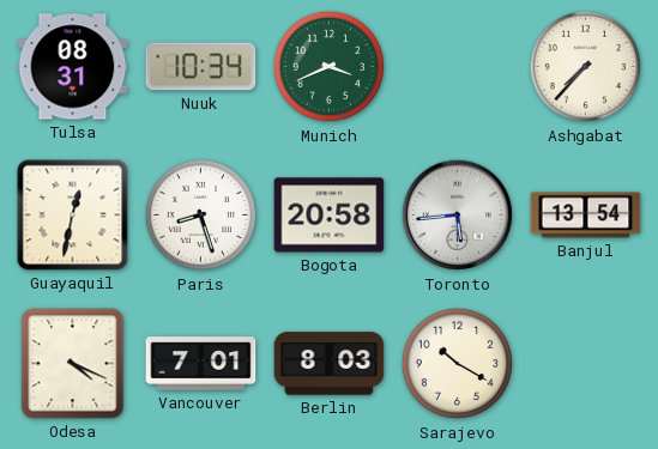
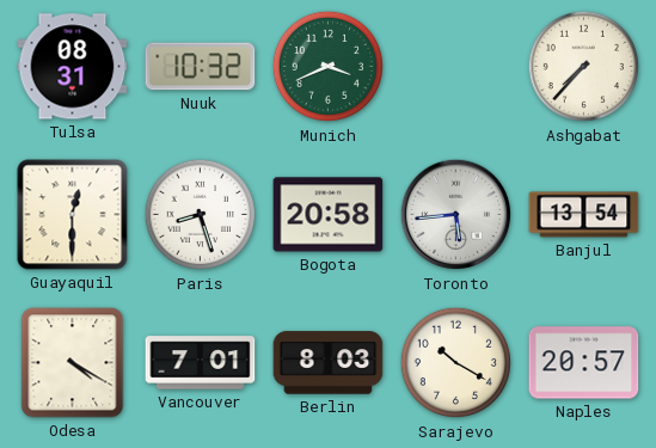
Nuuk: 10:34 -> 10:32
Guayaquil: 12:32 -> 12:30
Odesa: 4:19 -> 4:20
Naples: none -> 20:57
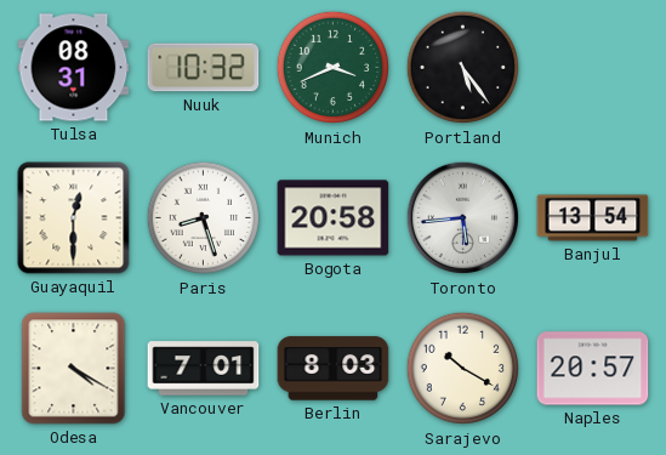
Portland: none -> 5:24
Ashgabat: 7:37 -> none
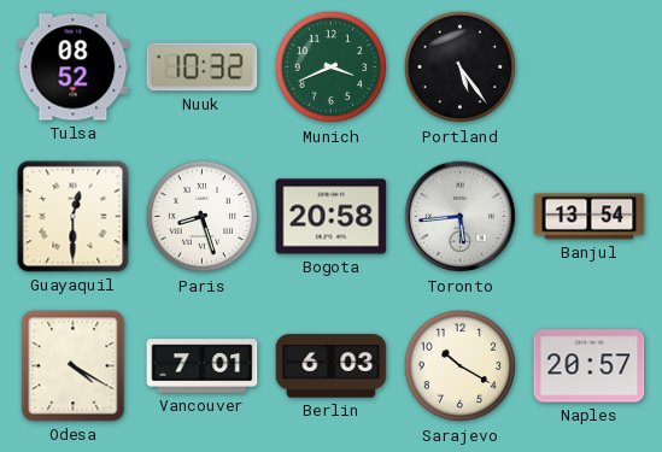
Tulsa: 08:31 -> 08:52
Berlin: 8:03 -> 6:03
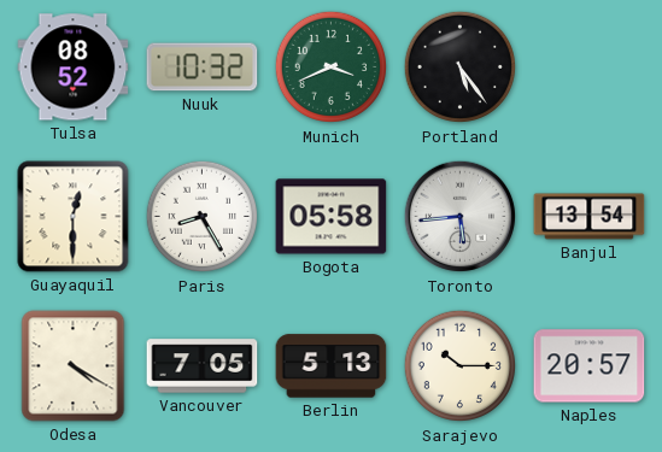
Paris: 8:27 -> 8:25
Bogota: 20:58 -> 05:58
Vancouver: 7:01 -> 7:05
Berlin: 6:03 -> 5:13
Sarajevo: 10:20 -> 10:15
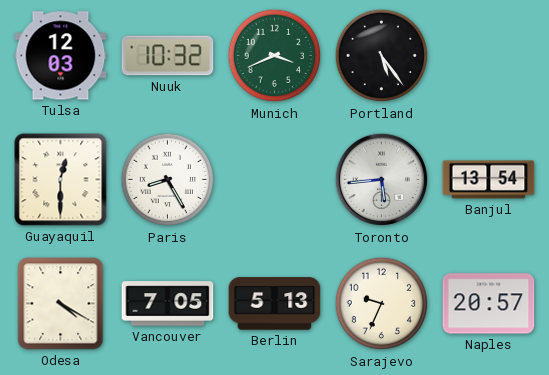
Tulsa: 08:52 -> 12:03
Bogota: 05:58 -> none
Sarajevo: 10:15 -> 9:34
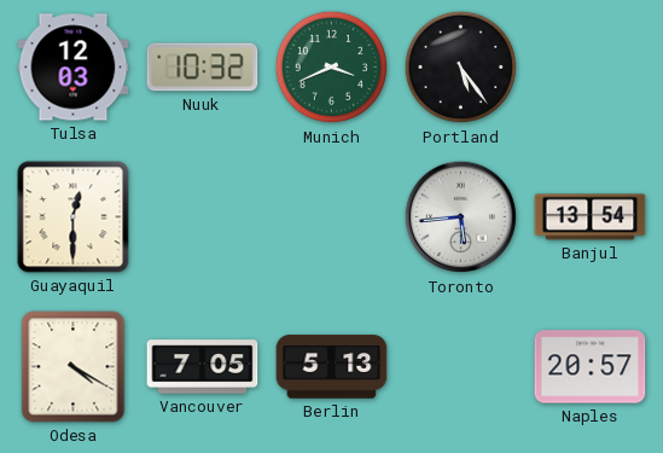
Paris: 8:25 -> none
Sarajevo: 9:34 -> none
